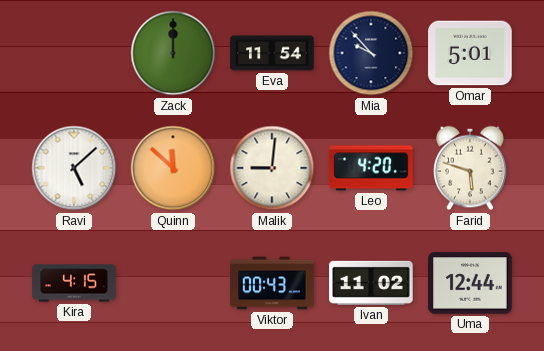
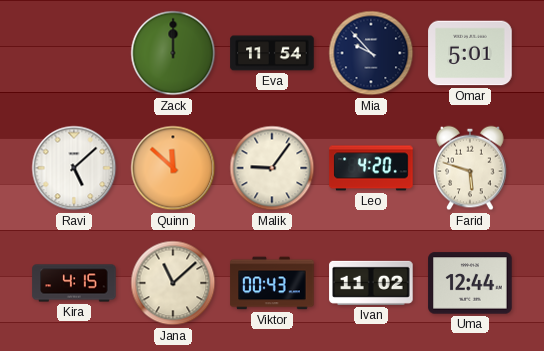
Malik: 9:01 -> 9:06
Jana: none -> 11:08
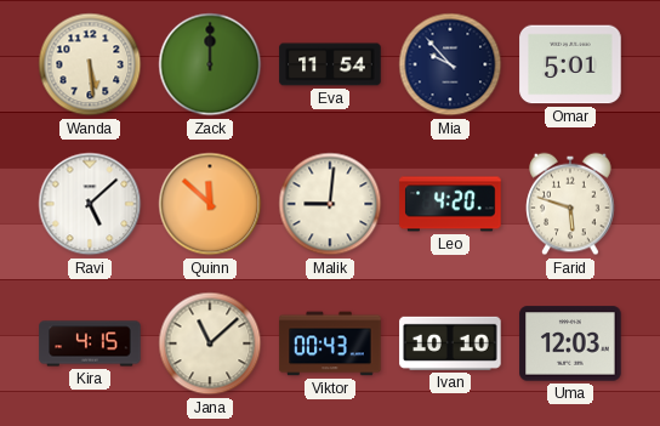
Wanda: none -> 5:29
Malik: 9:06 -> 9:01
Ivan: 11:02 -> 10:10
Uma: 12:44 -> 12:03
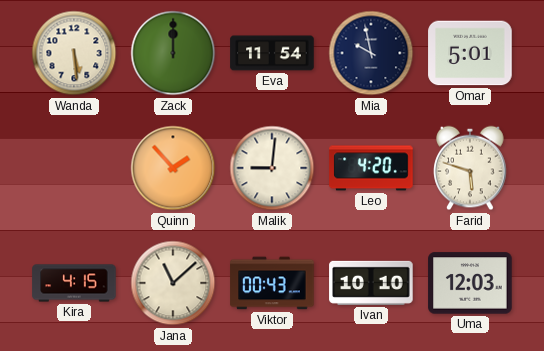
Mia: 9:53 -> 9:58
Ravi: 5:08 -> none
Quinn: 11:52 -> 1:53
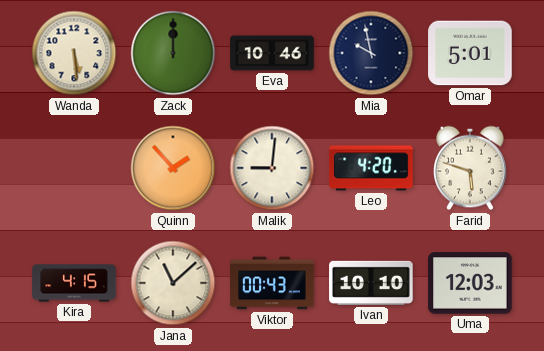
Eva: 11:54 -> 10:46
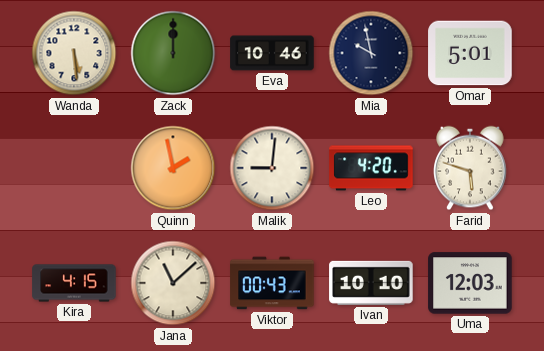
Quinn: 1:53 -> 1:58
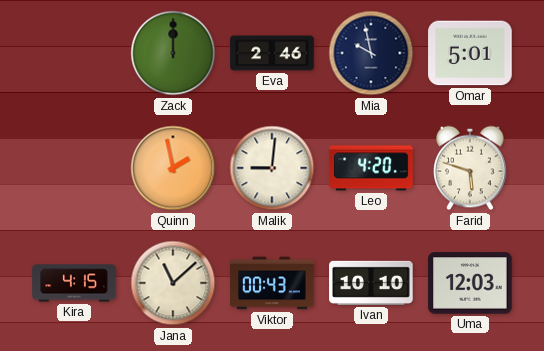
Wanda: 5:29 -> none
Eva: 10:46 -> 2:46
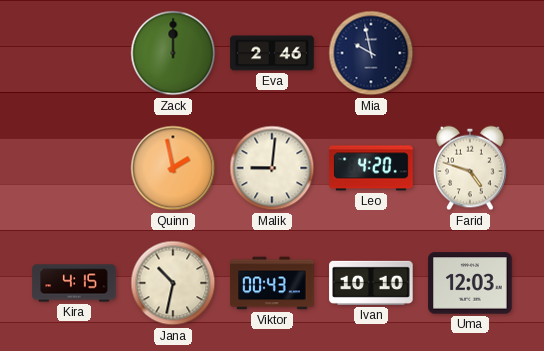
Omar: 5:01 -> none
Farid: 5:48 -> 4:48
Jana: 11:08 -> 10:32
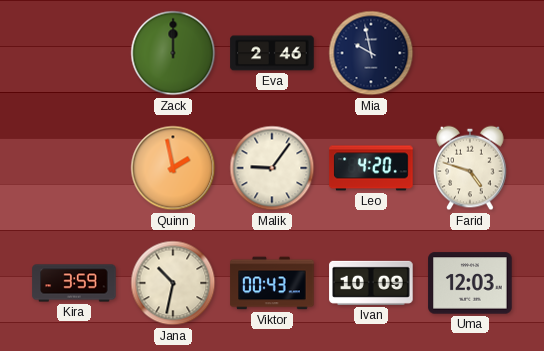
Malik: 9:01 -> 9:06
Kira: 4:15 -> 3:59
Ivan: 10:10 -> 10:09
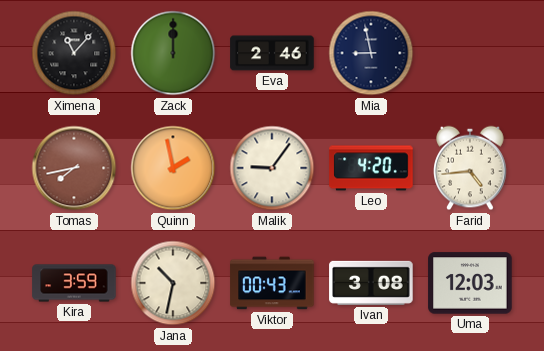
Ximena: none -> 11:07
Mia: 9:58 -> 8:58
Tomas: none -> 7:43
Farid: 4:48 -> 4:44
Ivan: 10:09 -> 3:08
